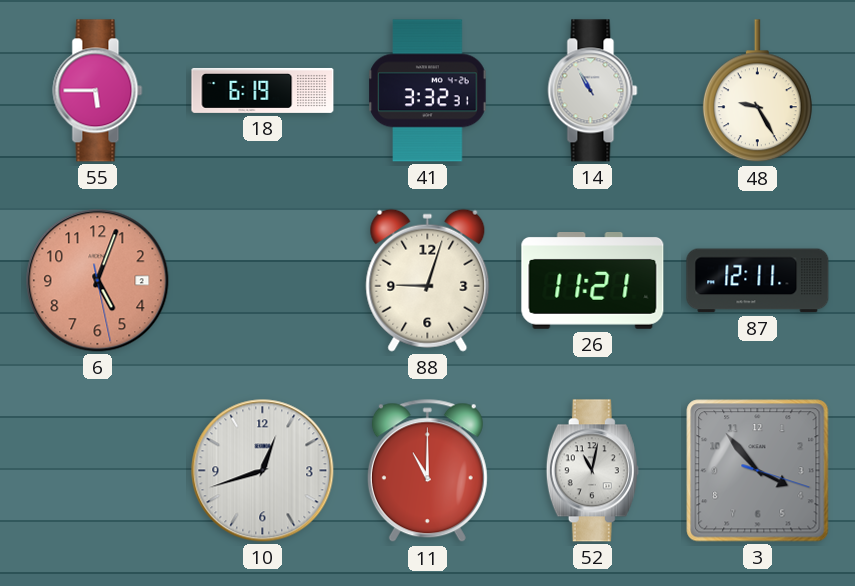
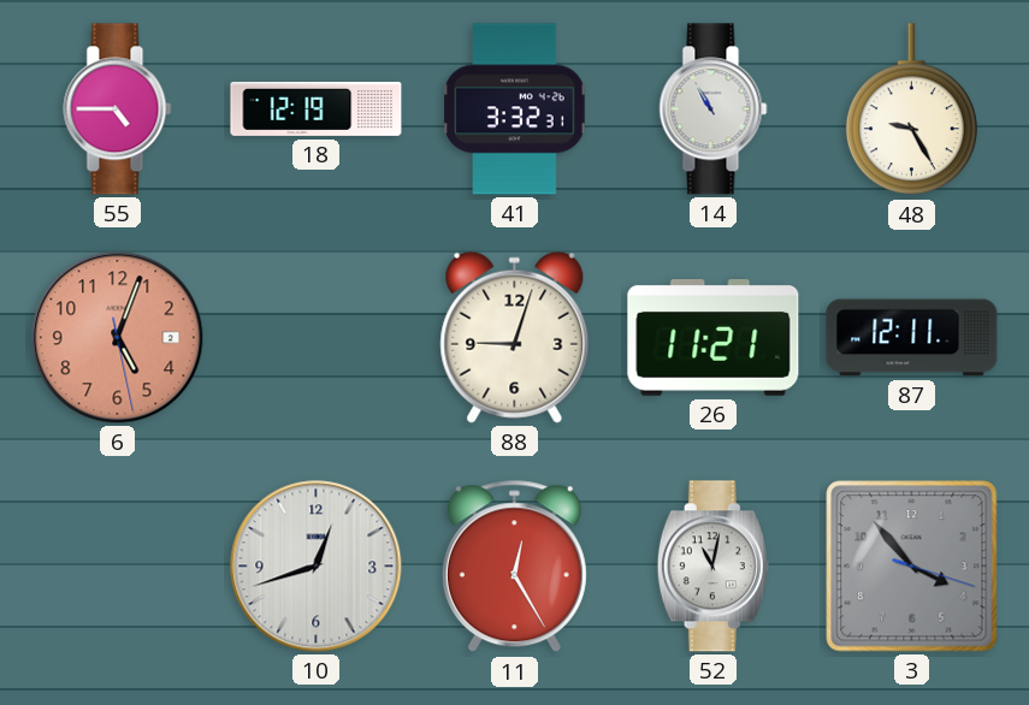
55: 5:45 -> 4:45
18: 6:19 -> 12:19
11: 11:00 -> 12:25
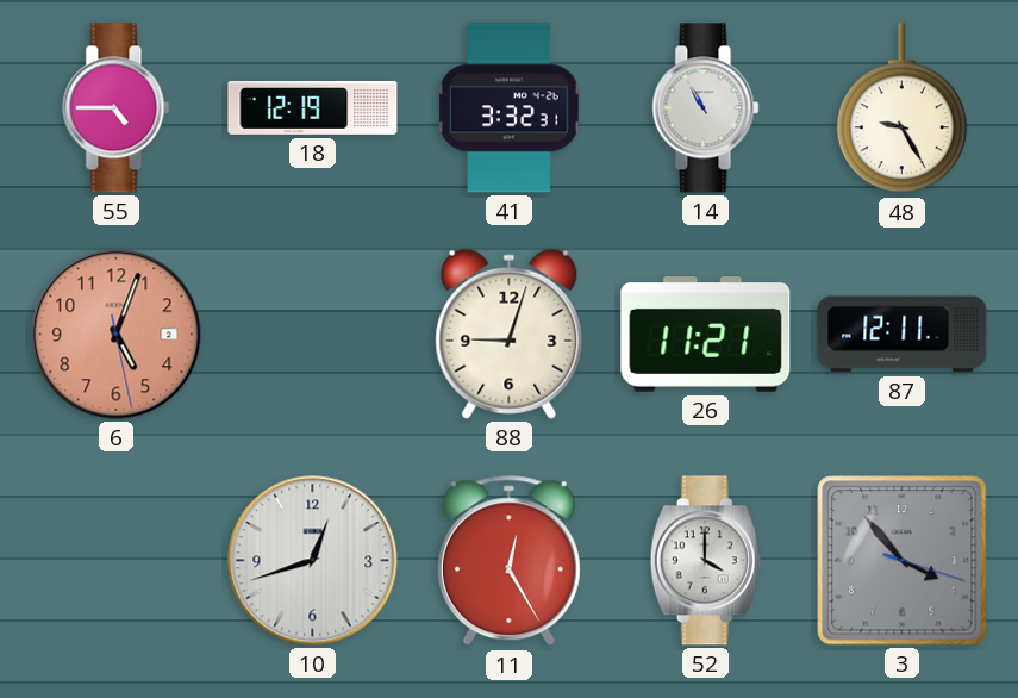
52: 11:02 -> 4:00
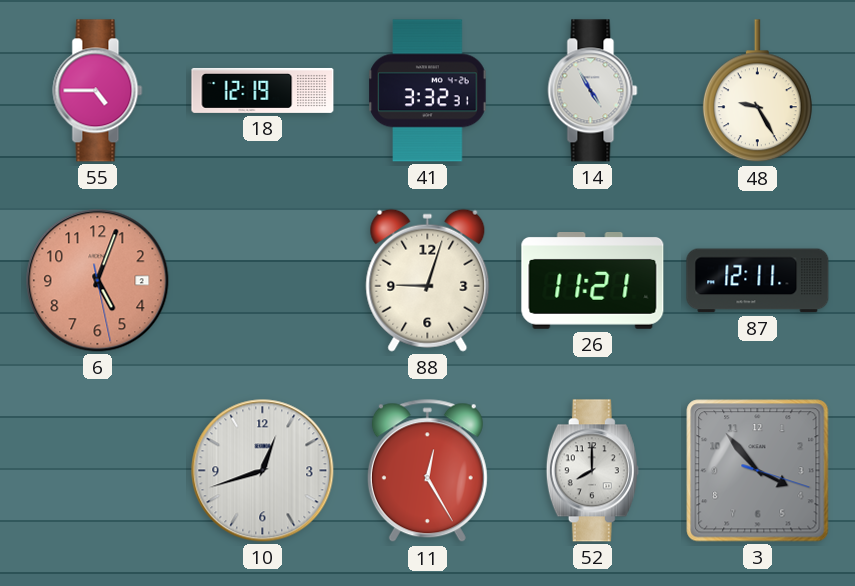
14: 10:55 -> 4:55
52: 4:00 -> 8:00
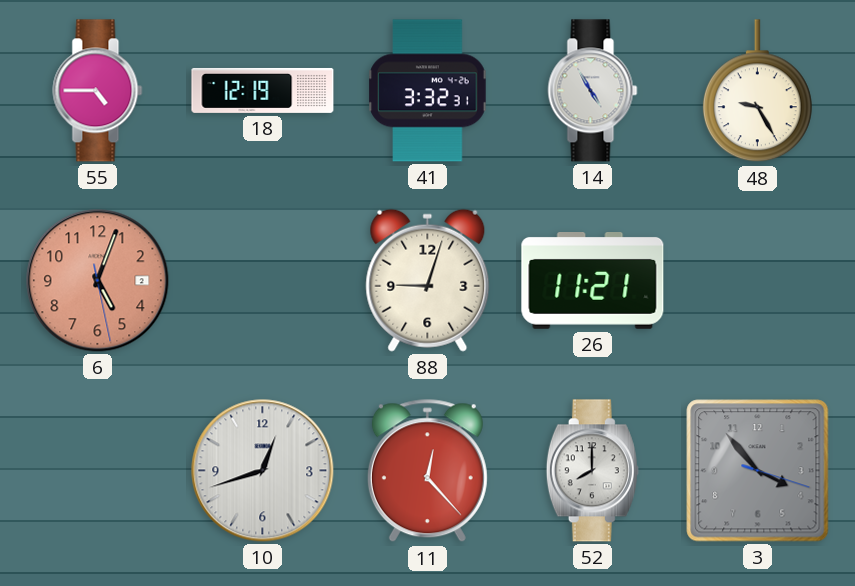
87: 12:11 -> none
11: 12:25 -> 12:23
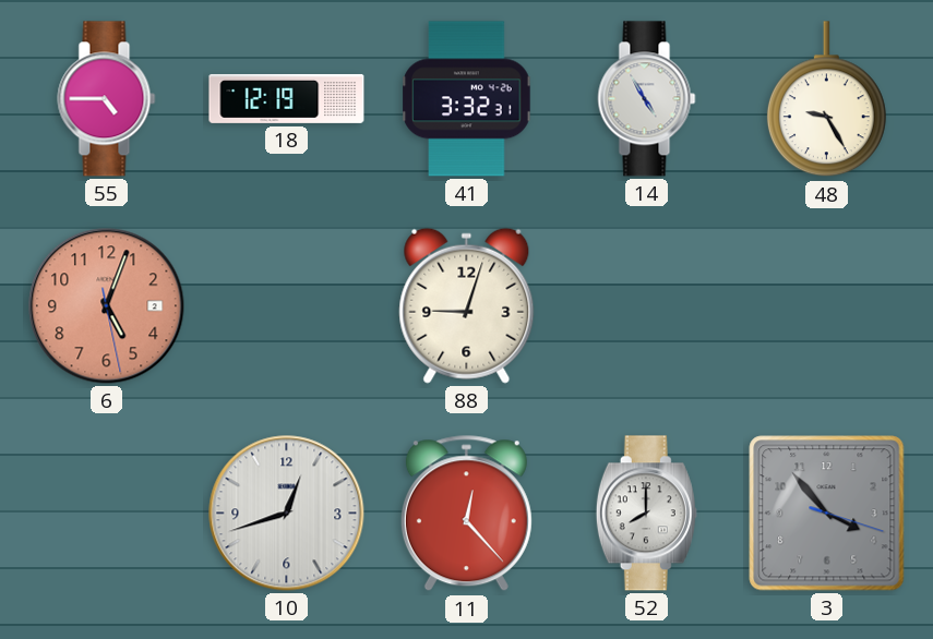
26: 11:21 -> none
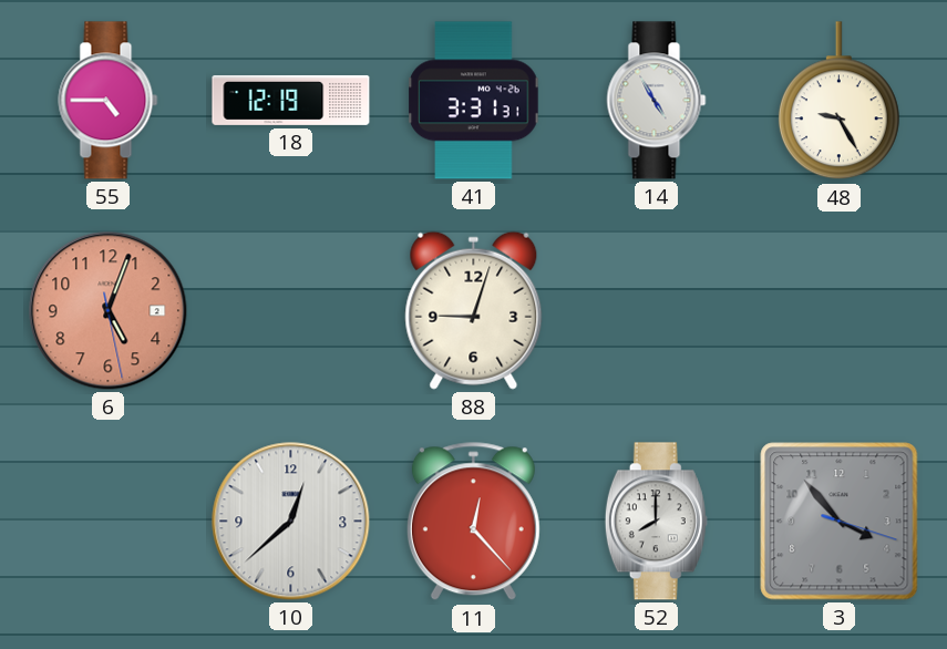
41: 3:32 -> 3:31
10: 12:42 -> 12:38
